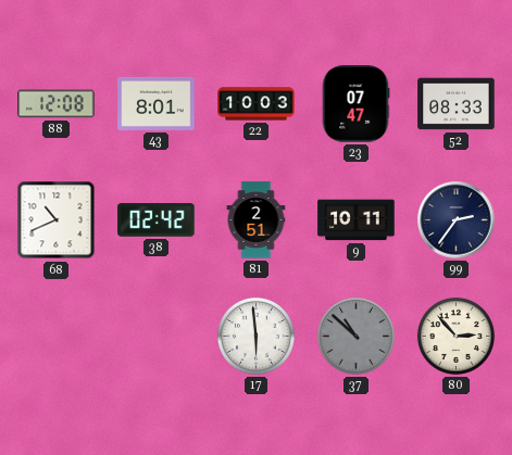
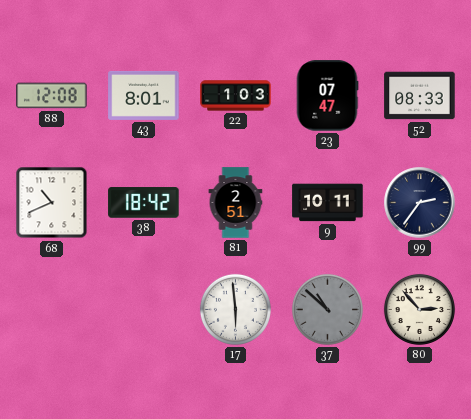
22: 10:03 -> 1:03
38: 02:42 -> 18:42
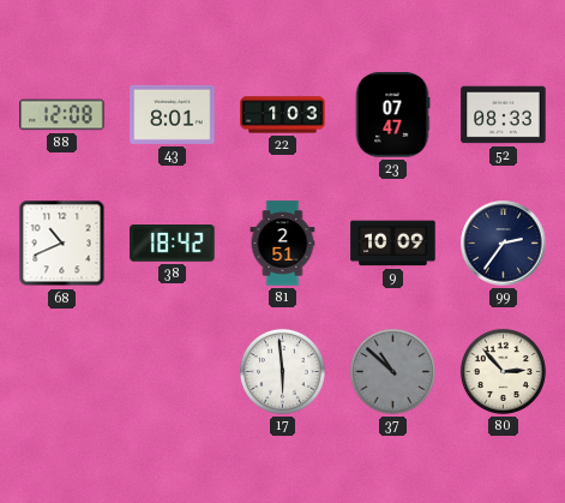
9: 10:11 -> 10:09
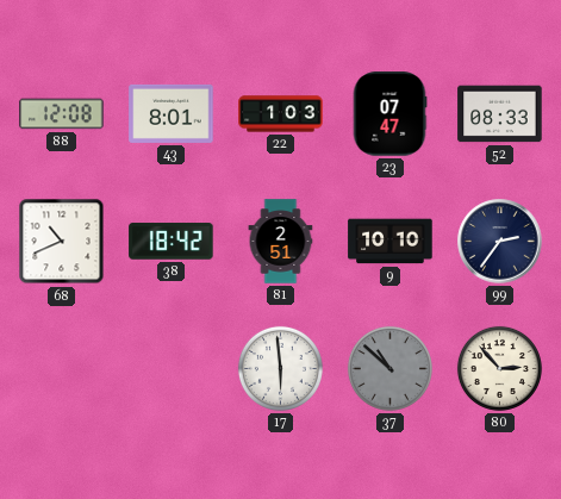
9: 10:09 -> 10:10
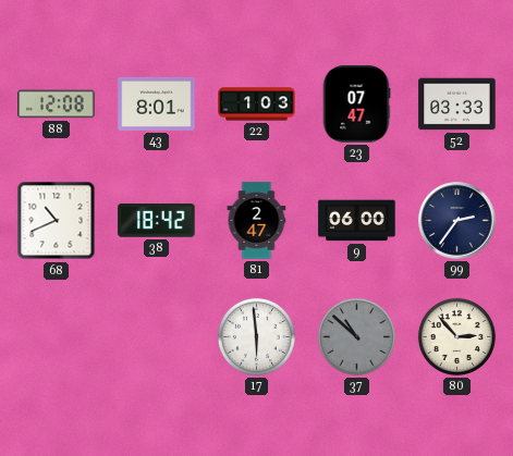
52: 08:33 -> 03:33
81: 2:51 -> 2:47
9: 10:10 -> 06:00
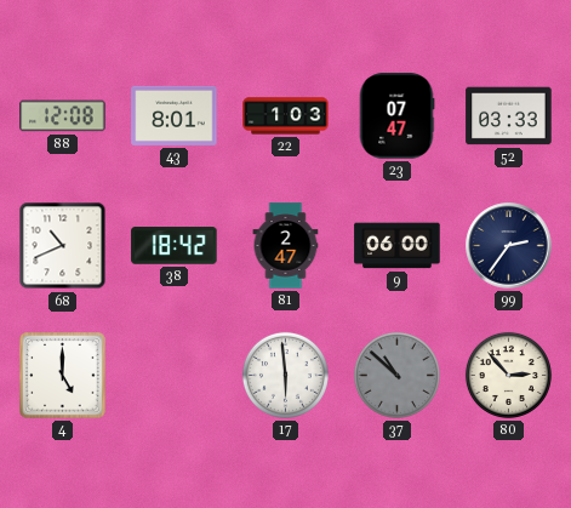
4: none -> 5:00
